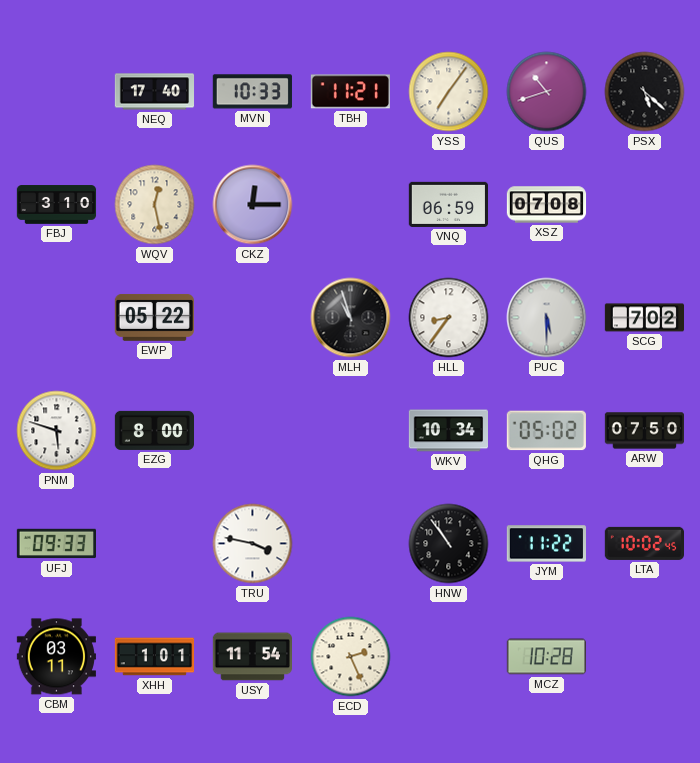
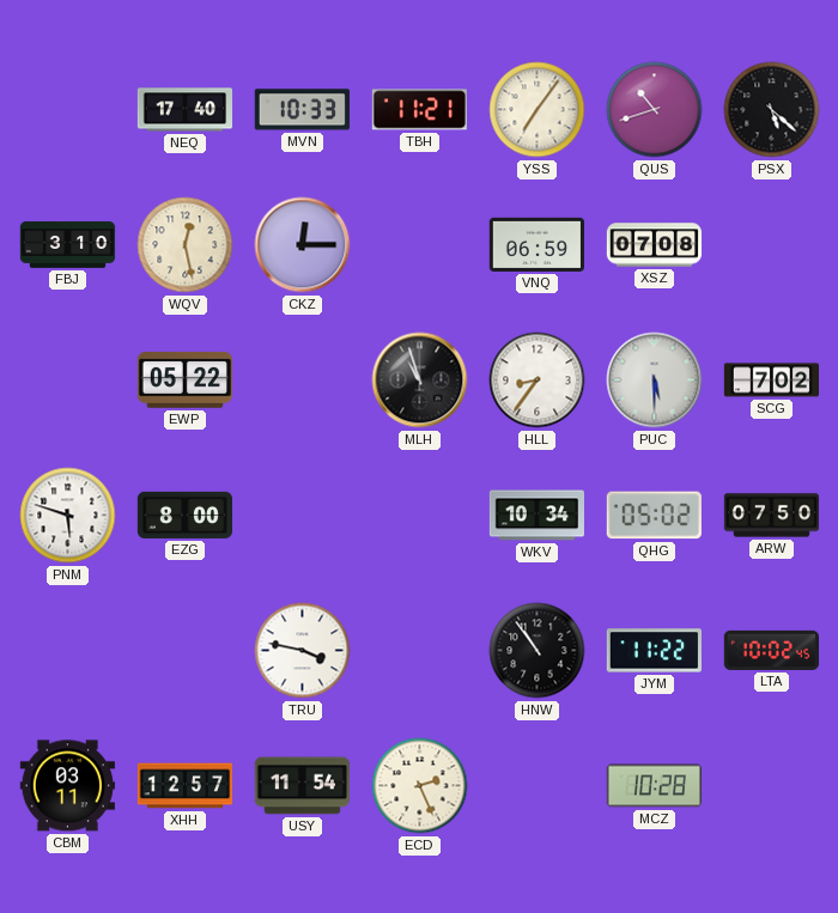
UFJ: 09:33 -> none
XHH: 1:01 -> 12:57
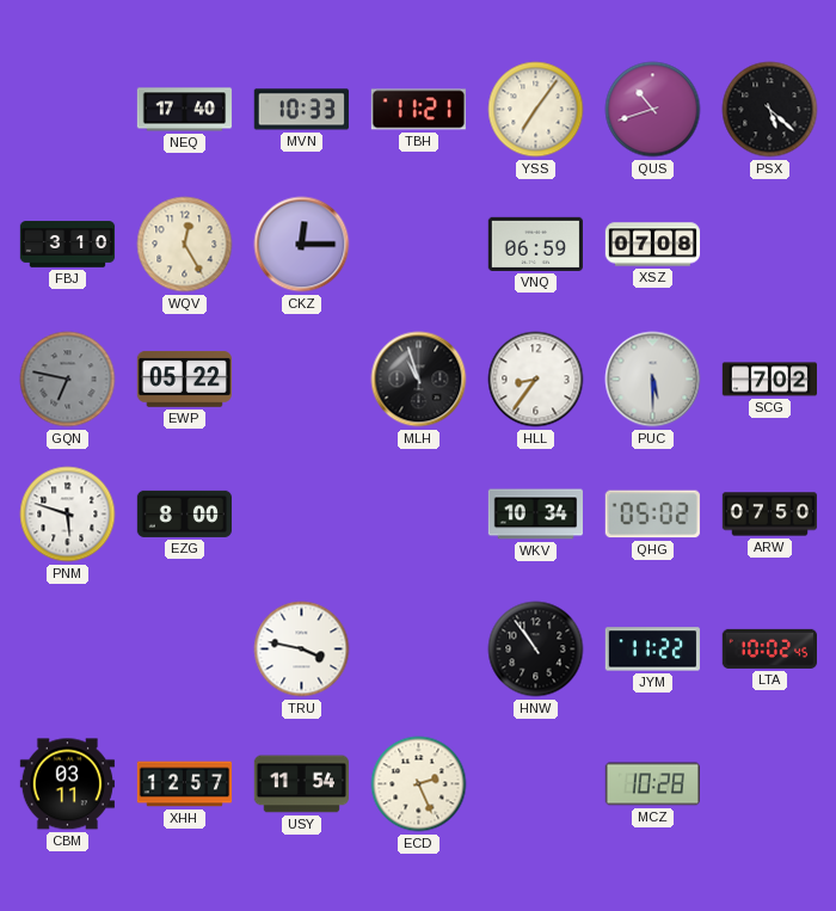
WQV: 12:28 -> 12:25
GQN: none -> 6:47
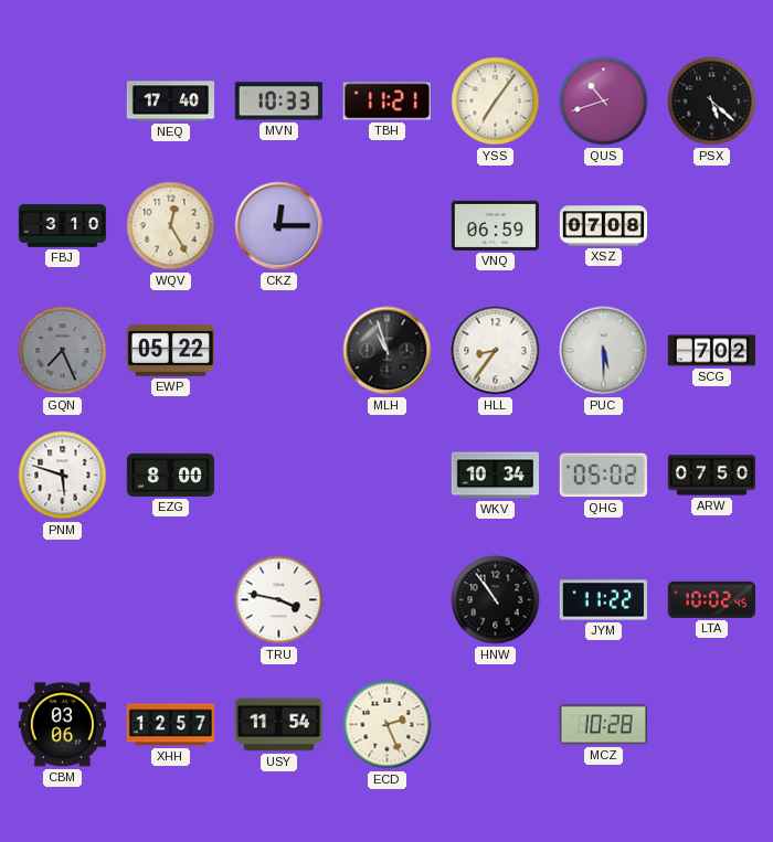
GQN: 6:47 -> 7:26
CBM: 03:11 -> 03:06
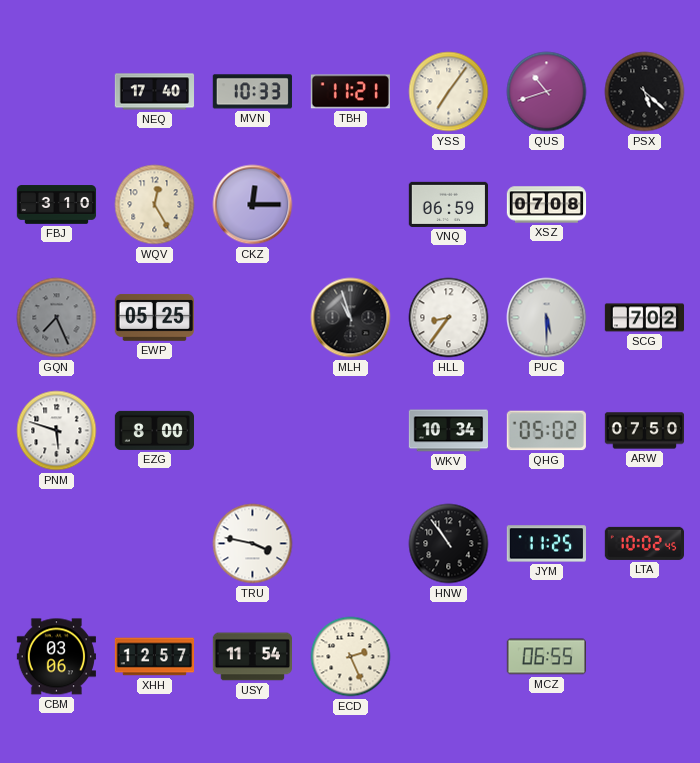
EWP: 05:22 -> 05:25
JYM: 11:22 -> 11:25
MCZ: 10:28 -> 06:55
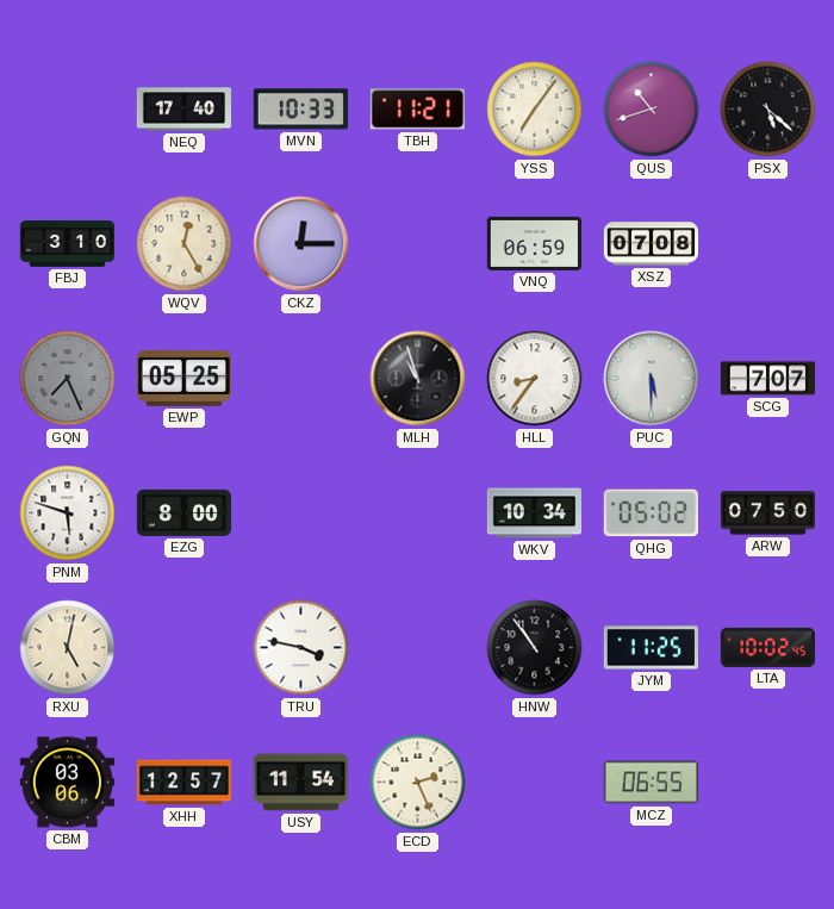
SCG: 7:02 -> 7:07
RXU: none -> 5:02
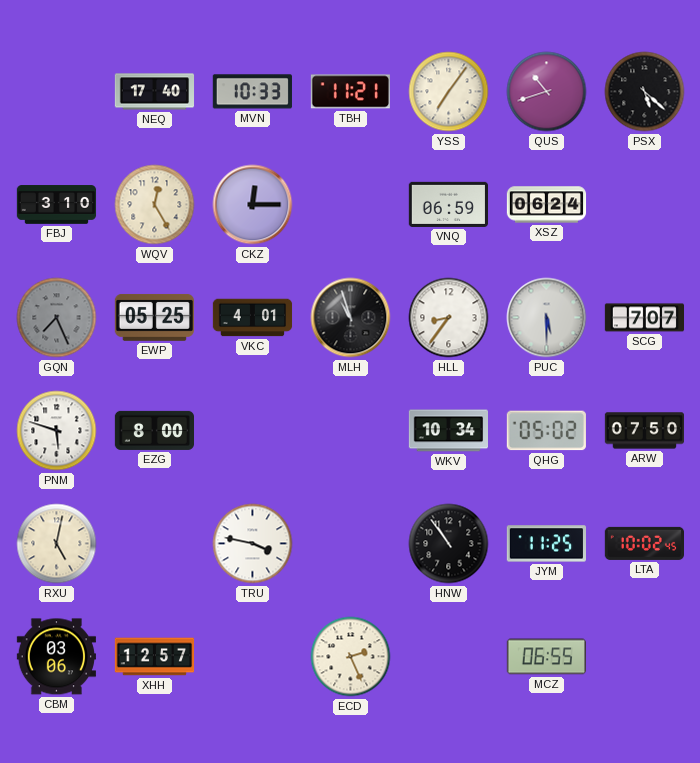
XSZ: 07:08 -> 06:24
VKC: none -> 4:01
USY: 11:54 -> none
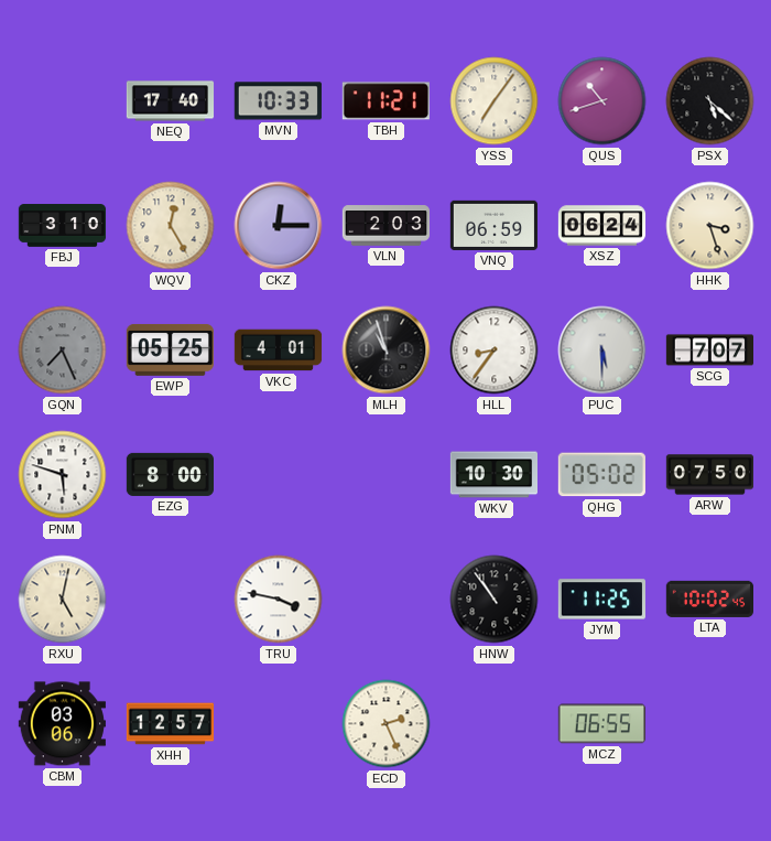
VLN: none -> 2:03
HHK: none -> 3:27
WKV: 10:34 -> 10:30
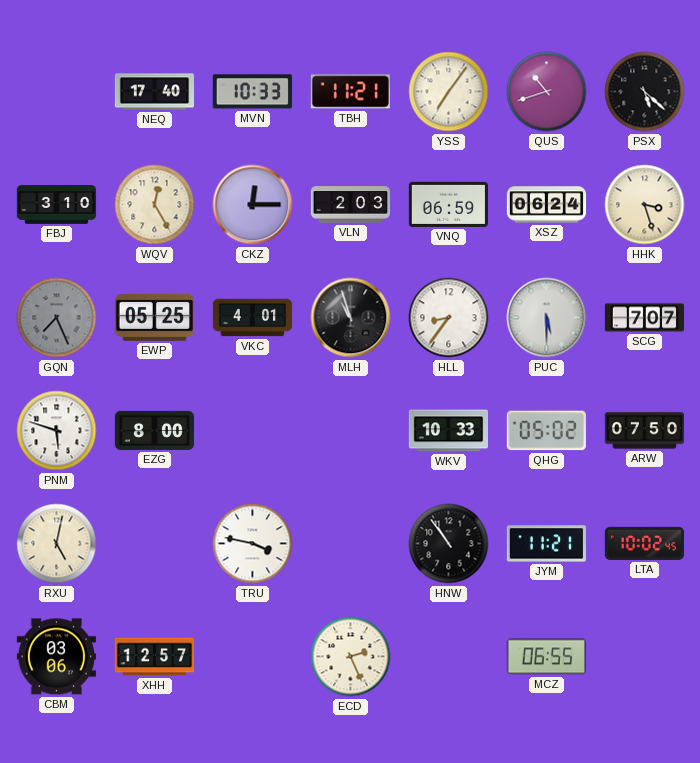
WKV: 10:30 -> 10:33
JYM: 11:25 -> 11:21
